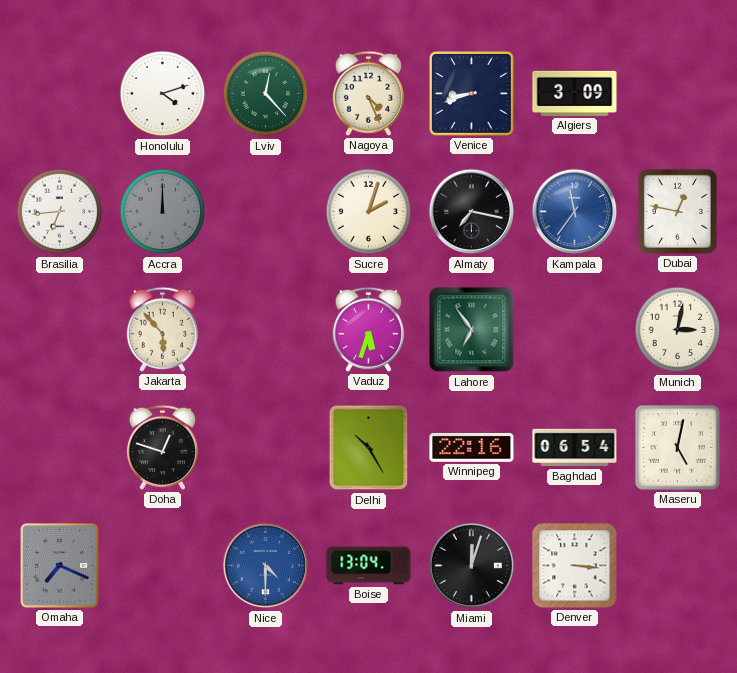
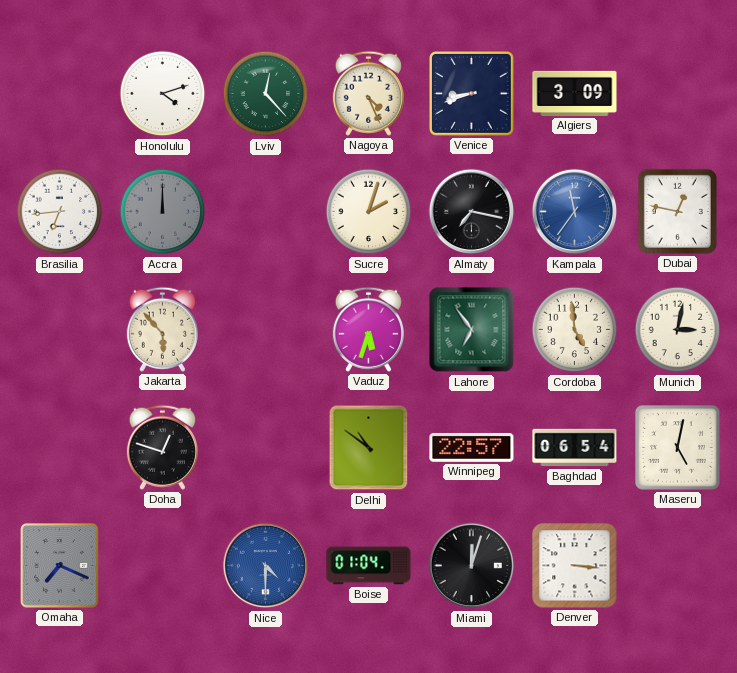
Cordoba: none -> 4:59
Delhi: 10:25 -> 10:51
Winnipeg: 22:16 -> 22:57
Boise: 13:04 -> 01:04
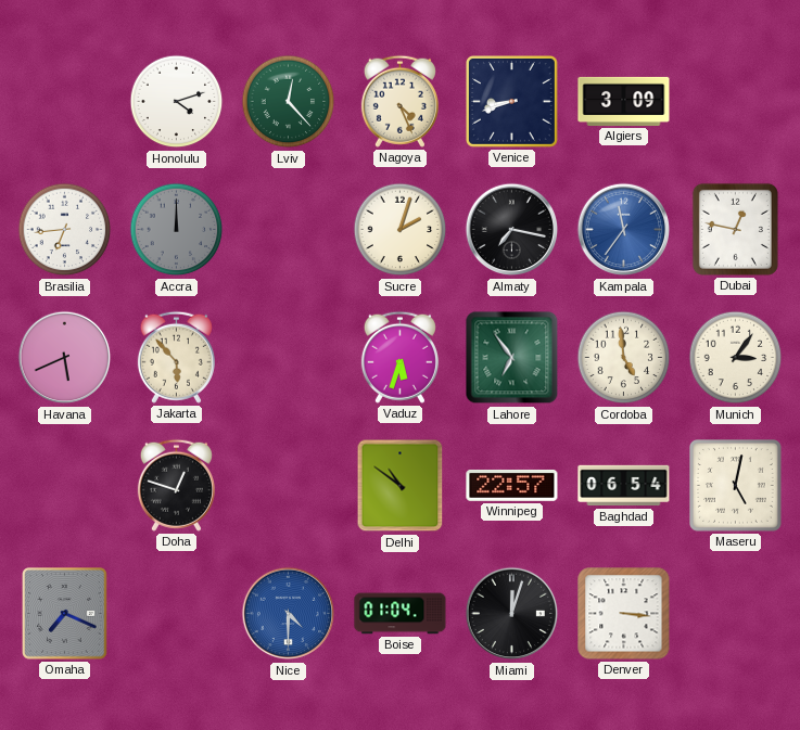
Havana: none -> 5:41
Munich: 3:02 -> 3:06
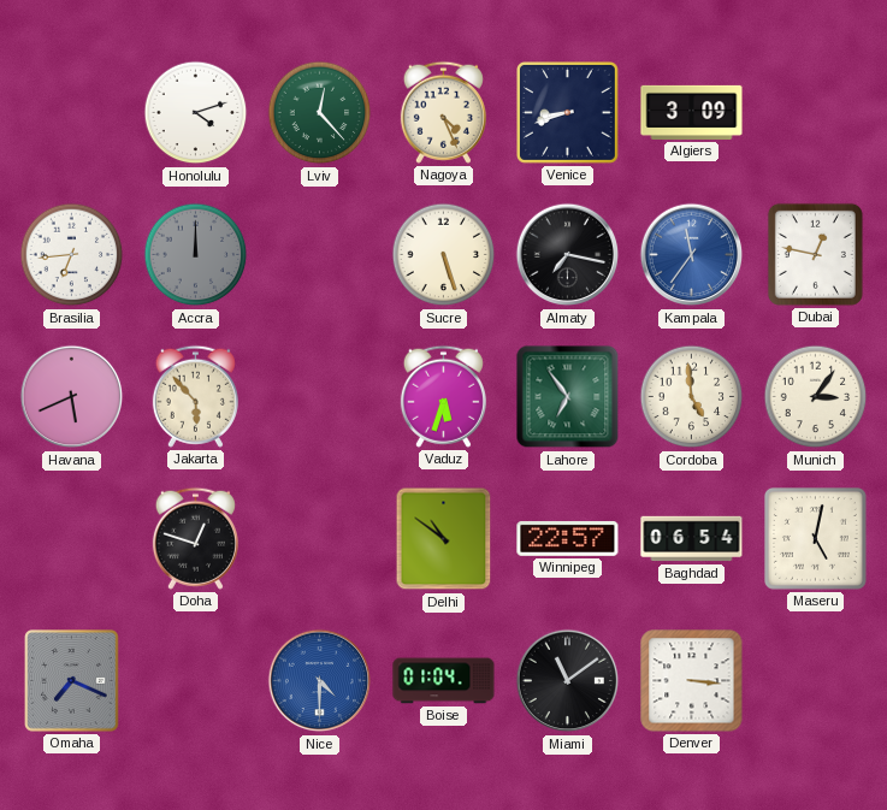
Sucre: 2:03 -> 5:27
Miami: 12:03 -> 11:09
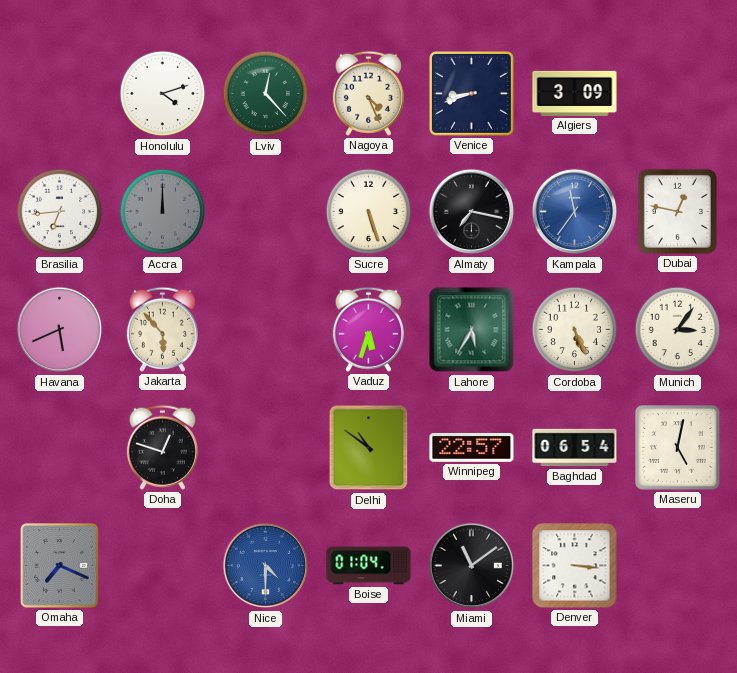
Lahore: 6:54 -> 5:35
Cordoba: 4:59 -> 5:26
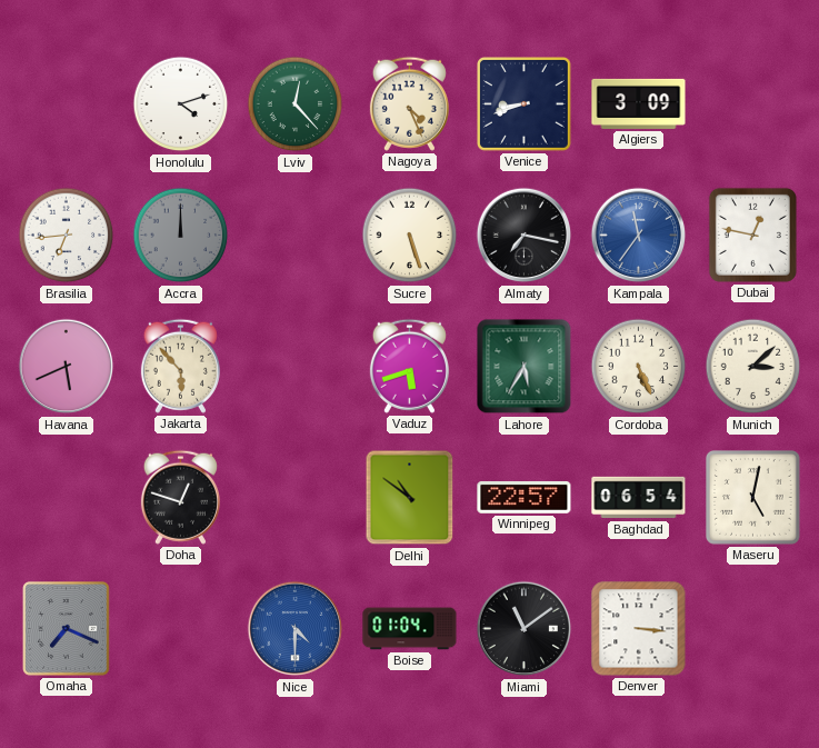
Vaduz: 5:33 -> 5:42
Munich: 3:06 -> 3:08
